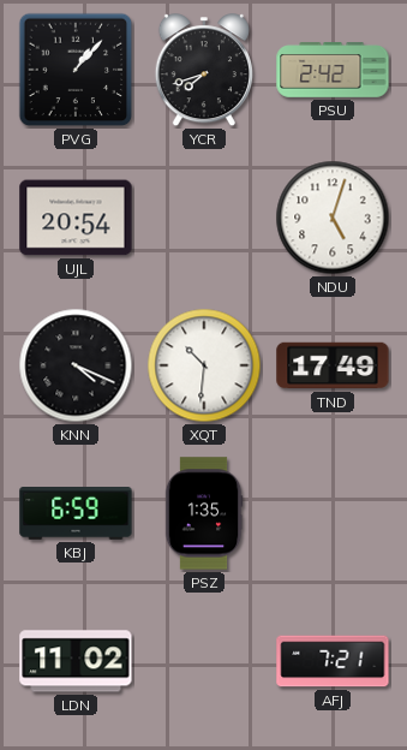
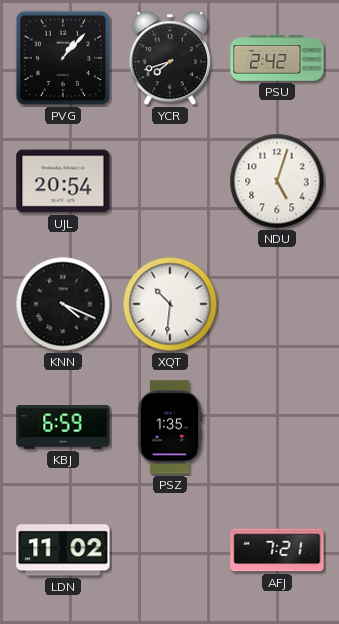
TND: 17:49 -> none
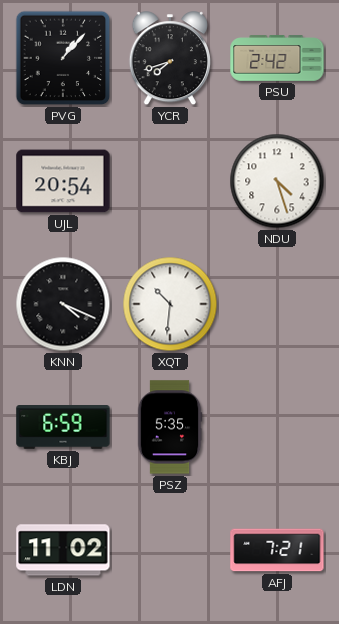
NDU: 5:03 -> 4:27
PSZ: 1:35 -> 5:35
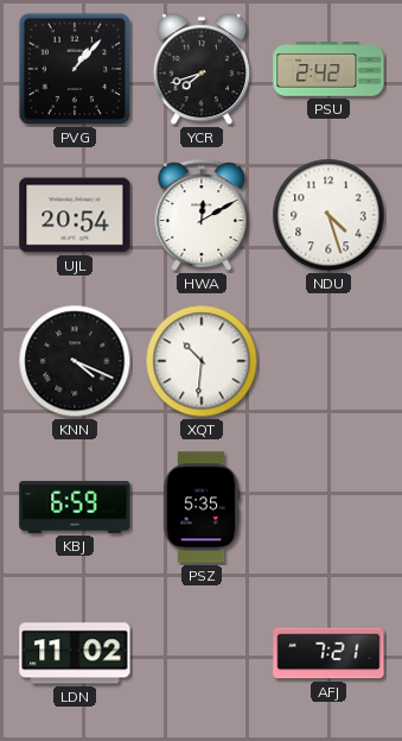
HWA: none -> 12:10
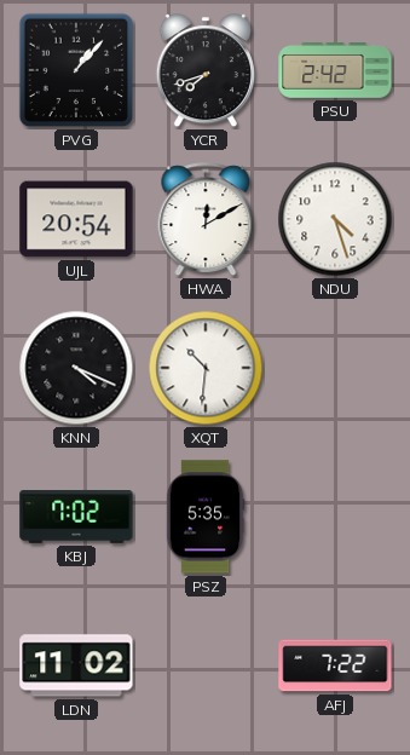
KBJ: 6:59 -> 7:02
AFJ: 7:21 -> 7:22
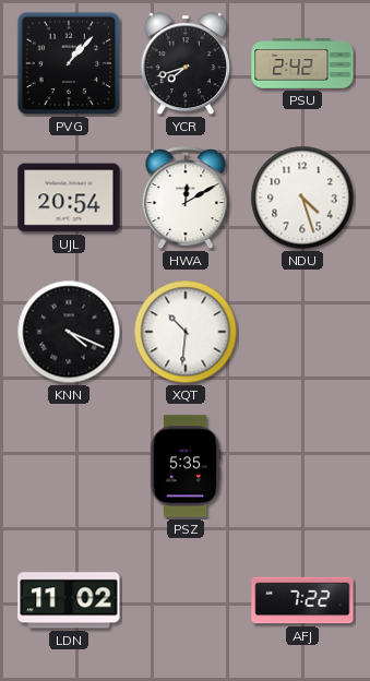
KBJ: 7:02 -> none
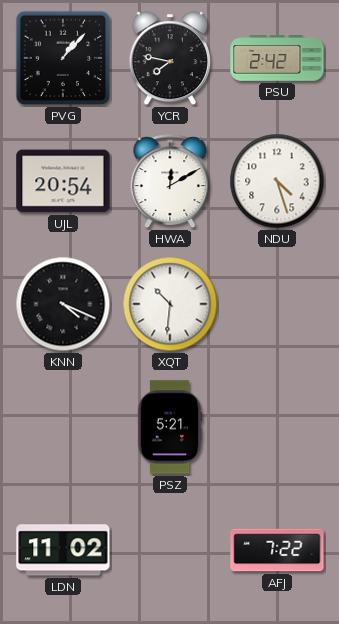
YCR: 7:42 -> 7:47
PSZ: 5:35 -> 5:21
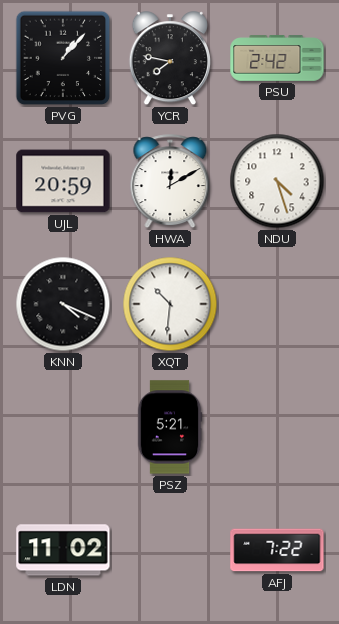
UJL: 20:54 -> 20:59
